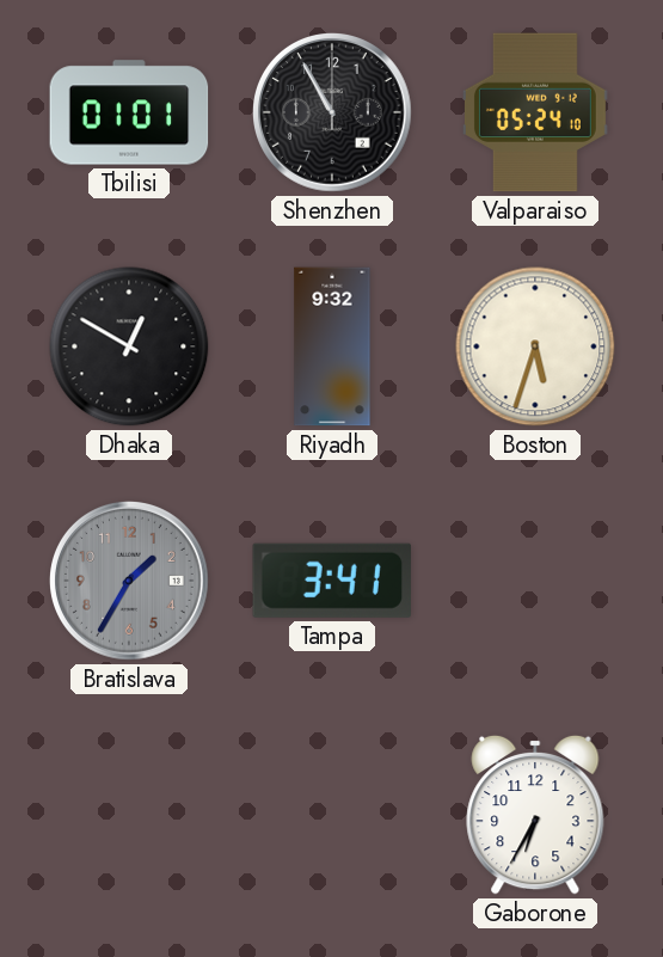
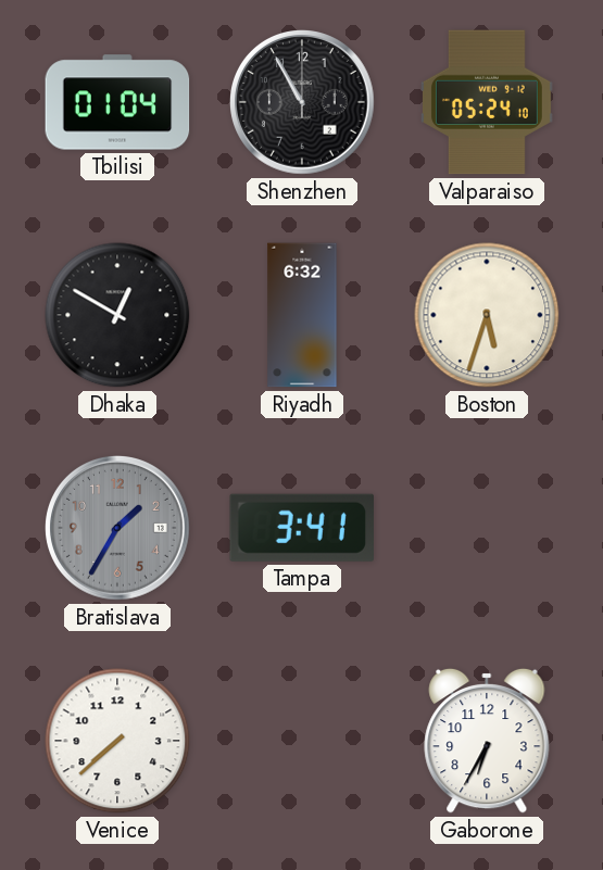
Tbilisi: 01:01 -> 01:04
Riyadh: 9:32 -> 6:32
Venice: none -> 7:38
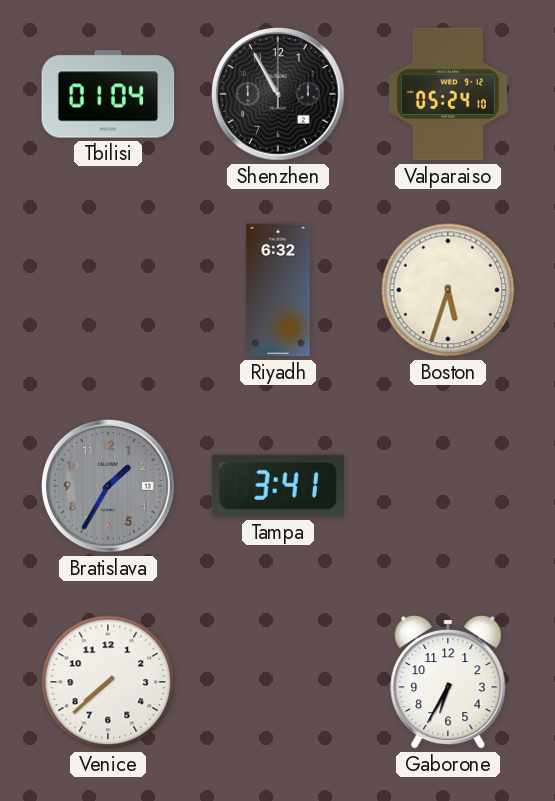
Dhaka: 12:50 -> none
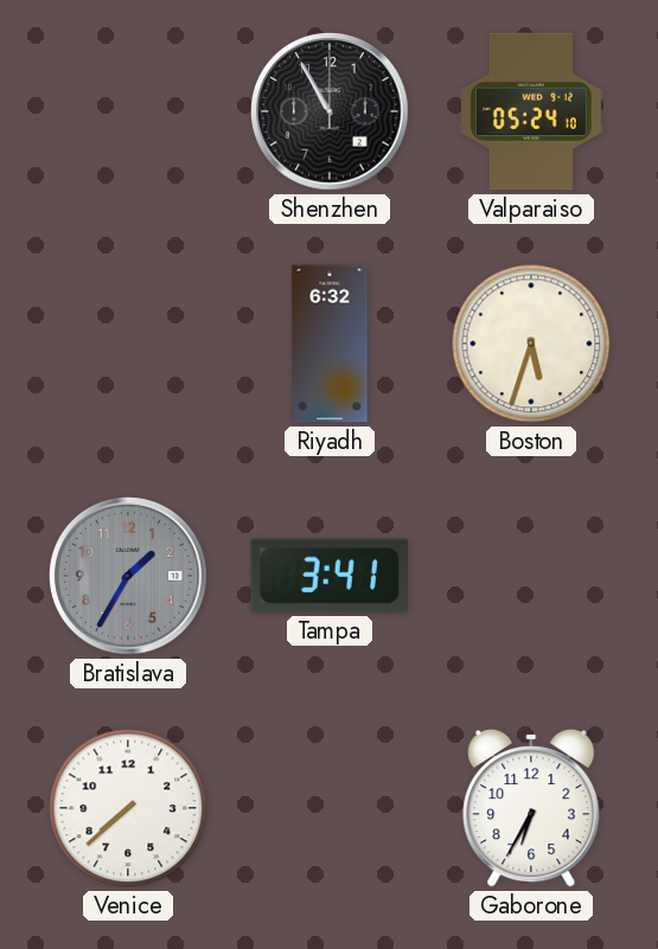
Tbilisi: 01:04 -> none
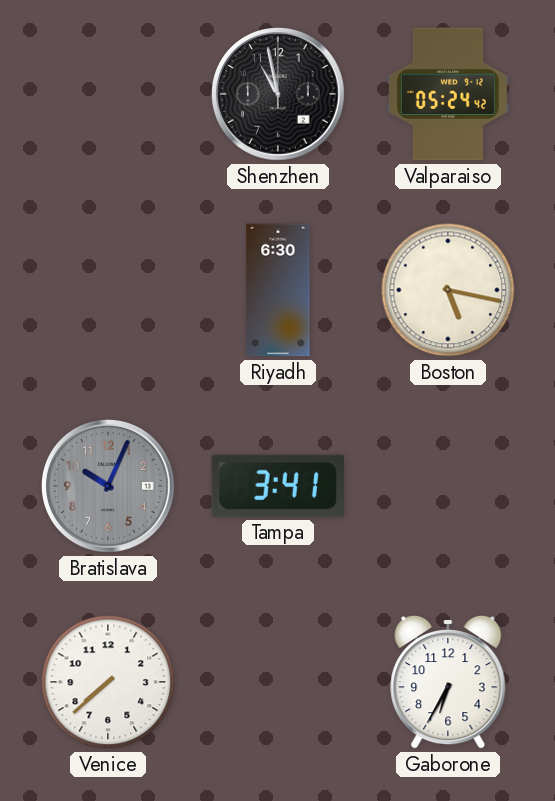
Shenzhen: 10:55 -> 10:58
Valparaiso: 05:24:10 -> 05:24:42
Riyadh: 6:32 -> 6:30
Boston: 5:33 -> 5:17
Bratislava: 1:35 -> 10:04
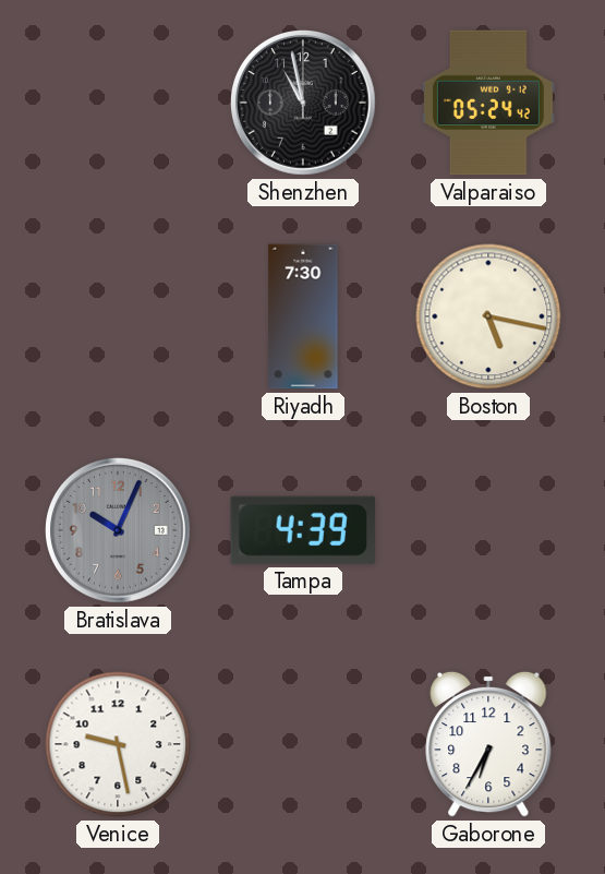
Riyadh: 6:30 -> 7:30
Tampa: 3:41 -> 4:39
Venice: 7:38 -> 9:28
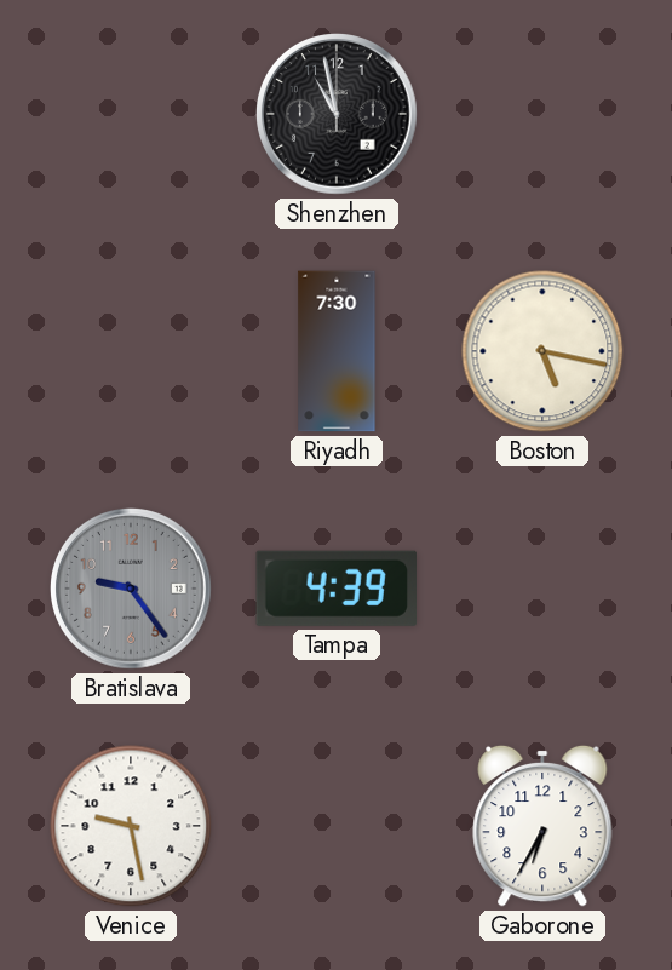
Valparaiso: 05:24 -> none
Bratislava: 10:04 -> 9:24
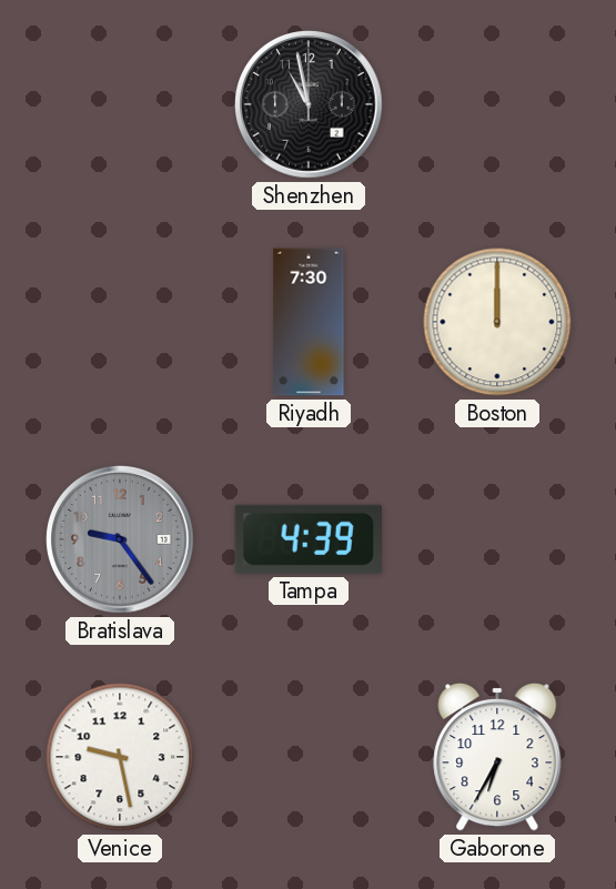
Boston: 5:17 -> 12:00
